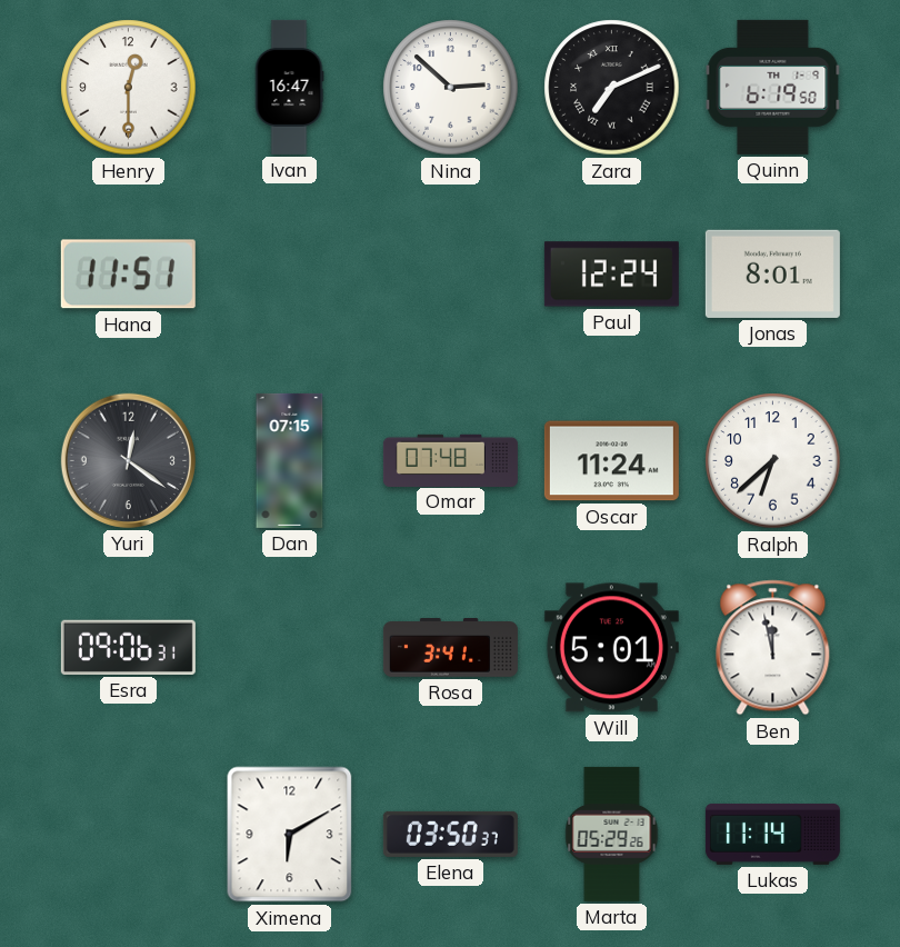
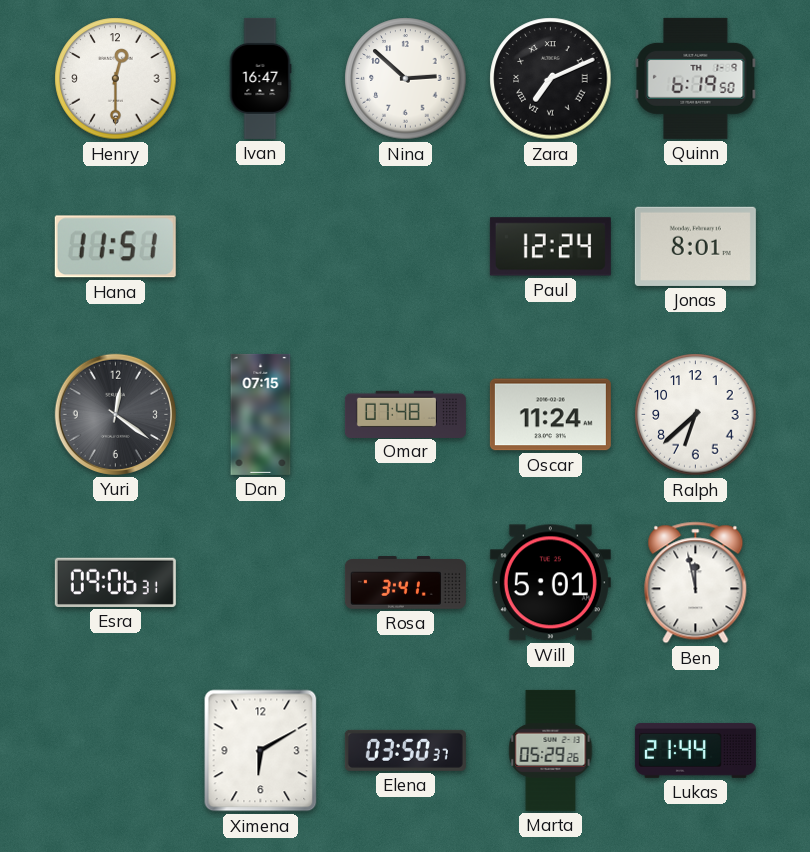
Lukas: 11:14 -> 21:44
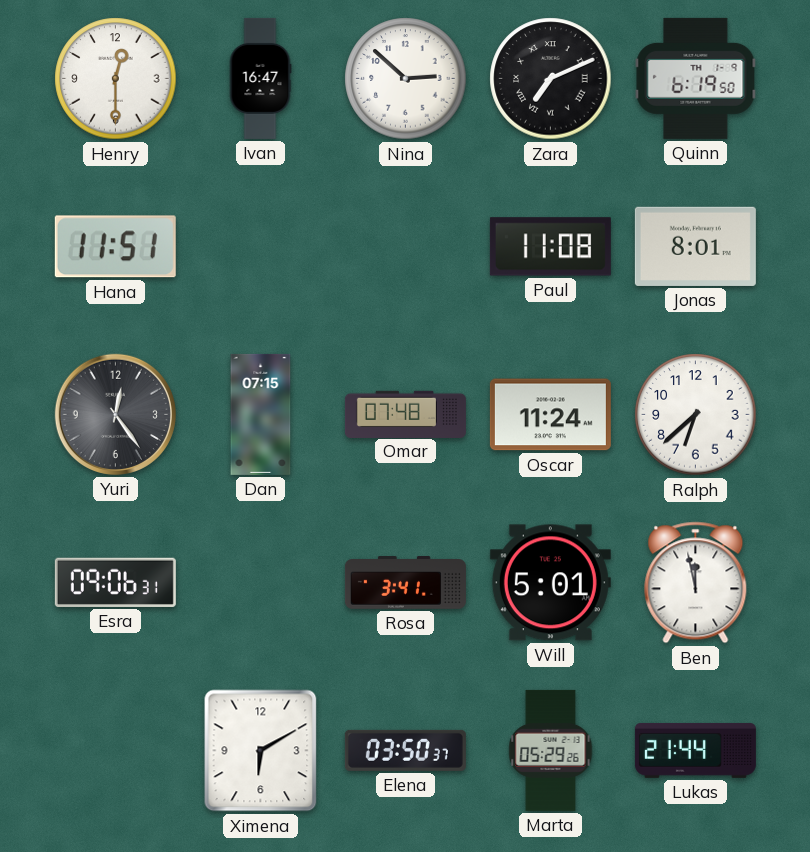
Paul: 12:24 -> 11:08
Yuri: 12:21 -> 12:24
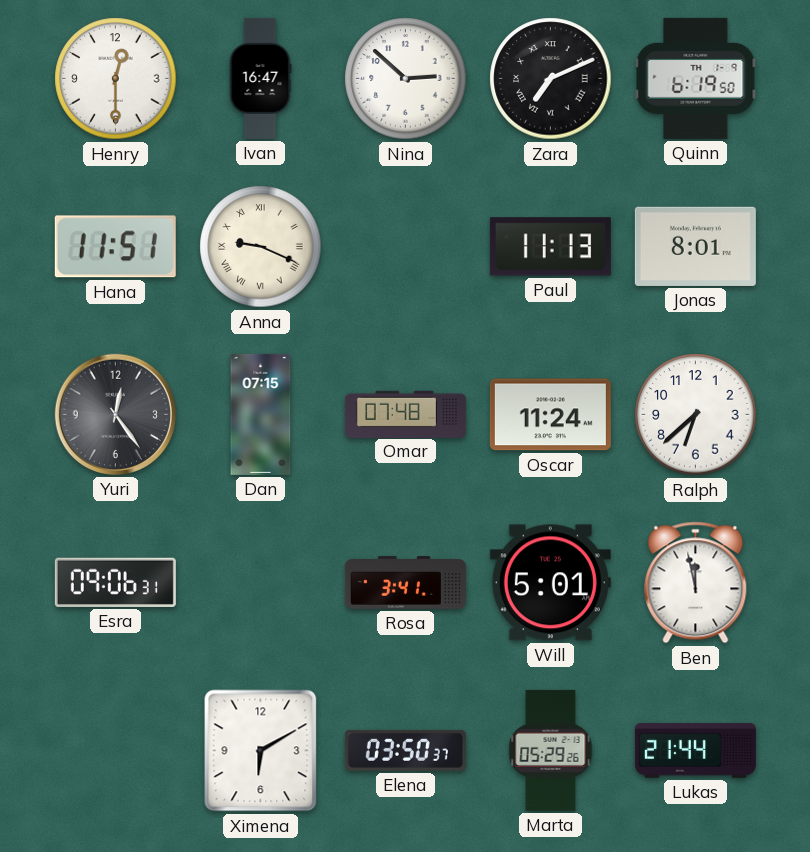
Anna: none -> 9:19
Paul: 11:08 -> 11:13
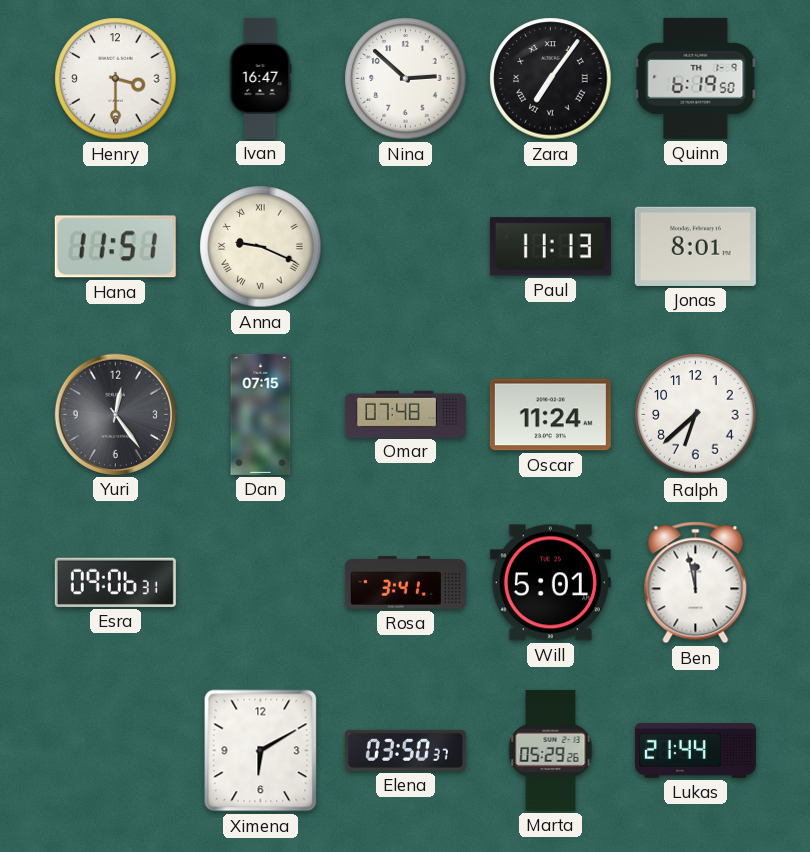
Henry: 12:30 -> 3:30
Zara: 7:11 -> 7:06
